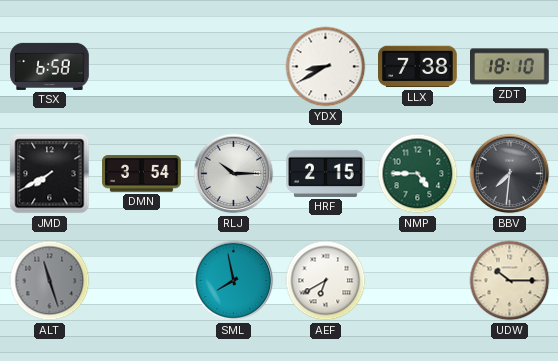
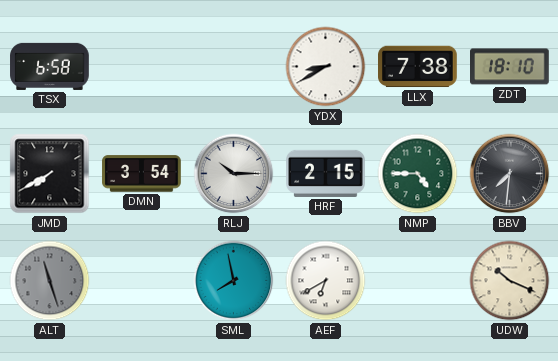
UDW: 10:15 -> 10:19
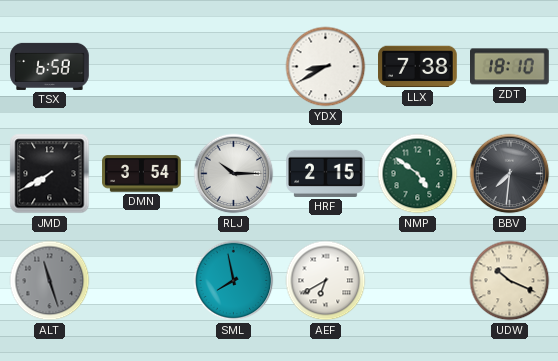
NMP: 4:45 -> 4:51
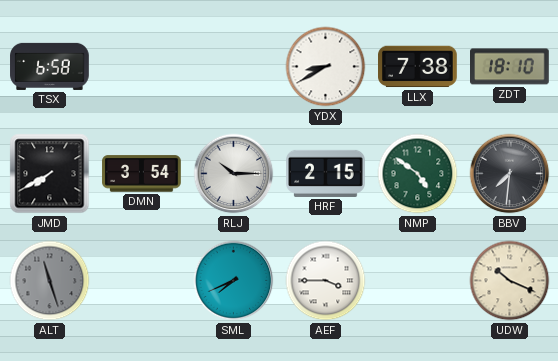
SML: 7:58 -> 7:41
AEF: 6:40 -> 3:45
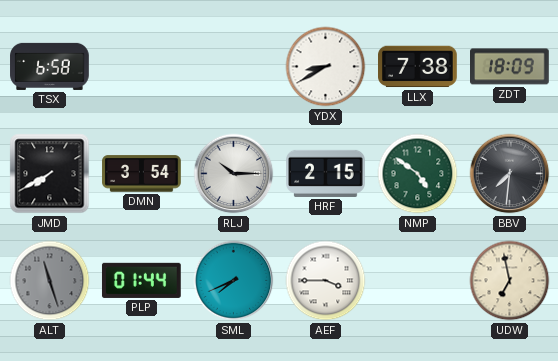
ZDT: 18:10 -> 18:09
PLP: none -> 01:44
UDW: 10:19 -> 6:58
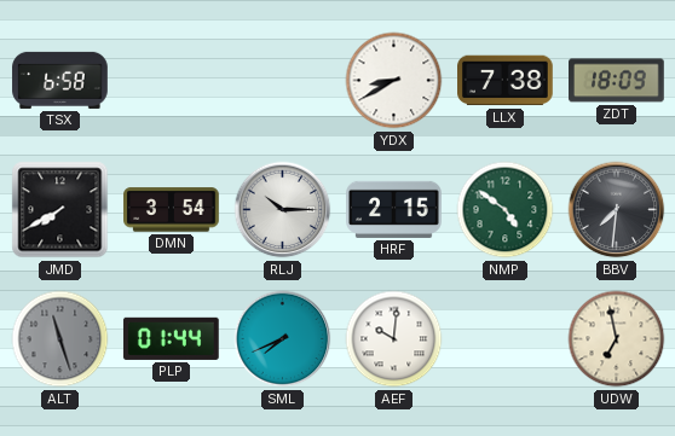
AEF: 3:45 -> 10:01
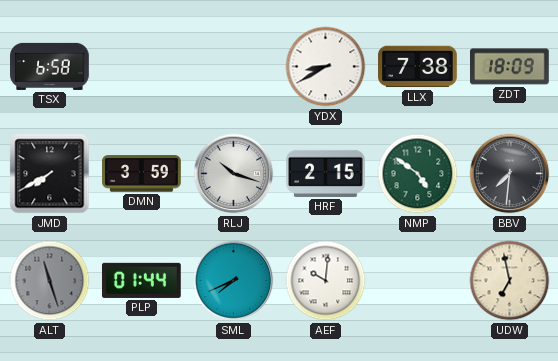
DMN: 3:54 -> 3:59
RLJ: 10:15 -> 10:18
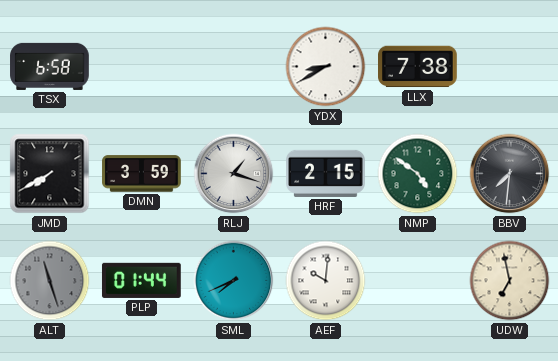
ZDT: 18:09 -> none
RLJ: 10:18 -> 1:18
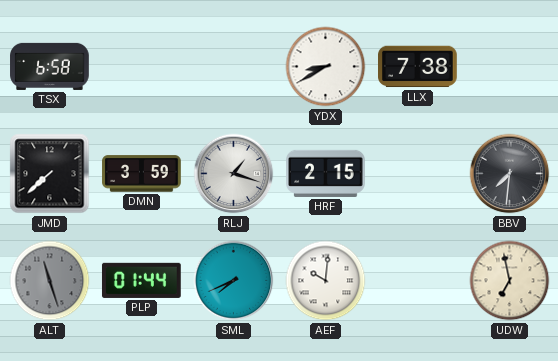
JMD: 7:40 -> 7:38
NMP: 4:51 -> none
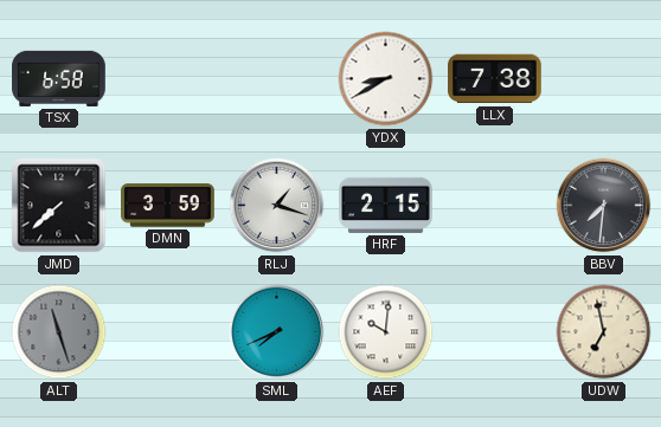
PLP: 01:44 -> none
